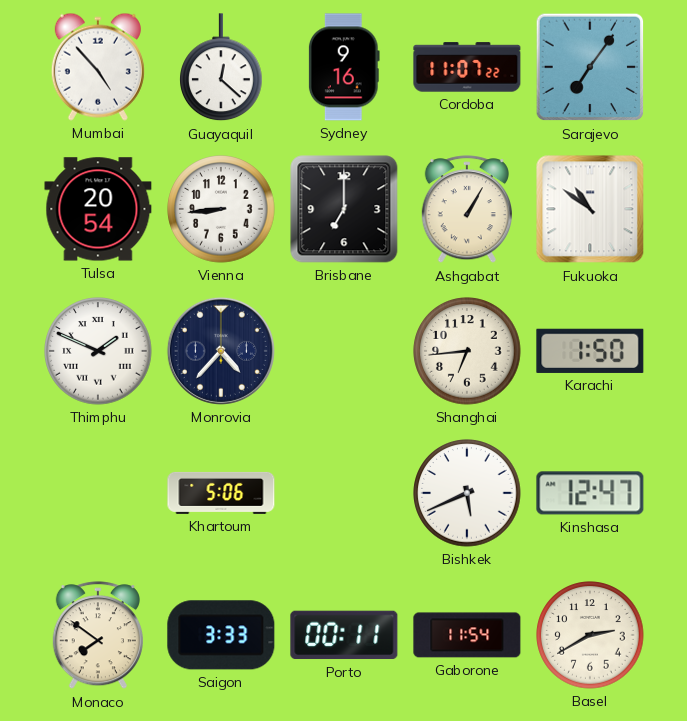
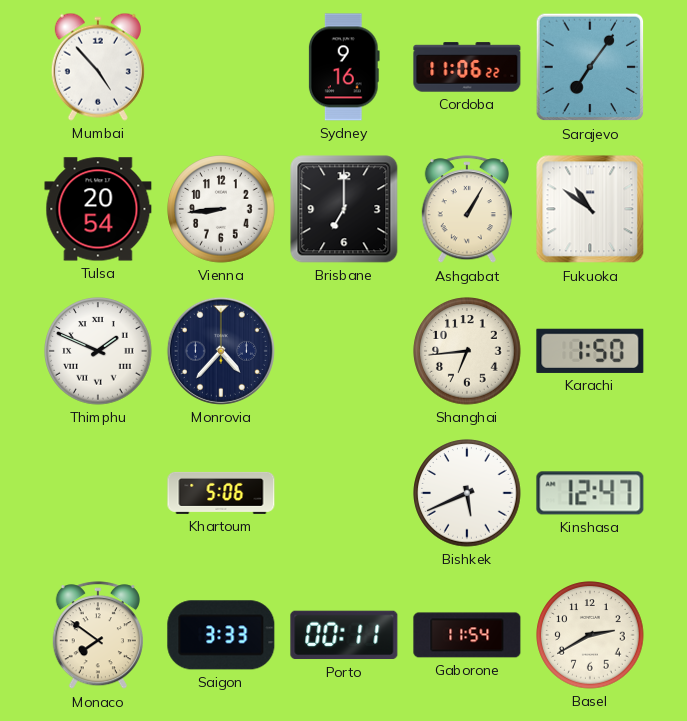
Guayaquil: 12:22 -> none
Cordoba: 11:07 -> 11:06
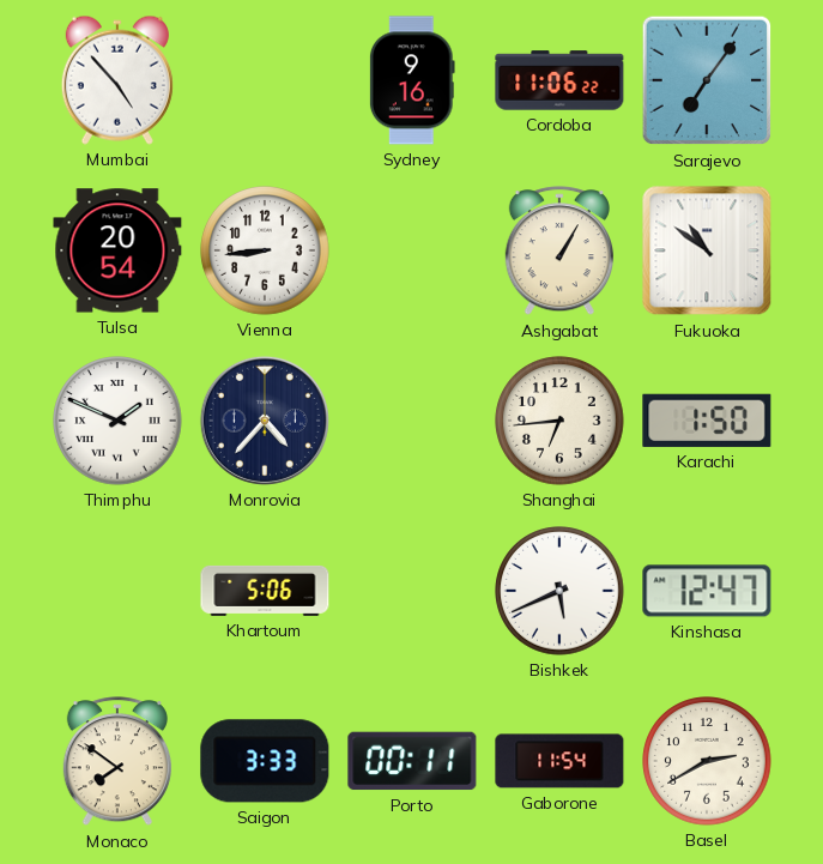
Brisbane: 7:00 -> none
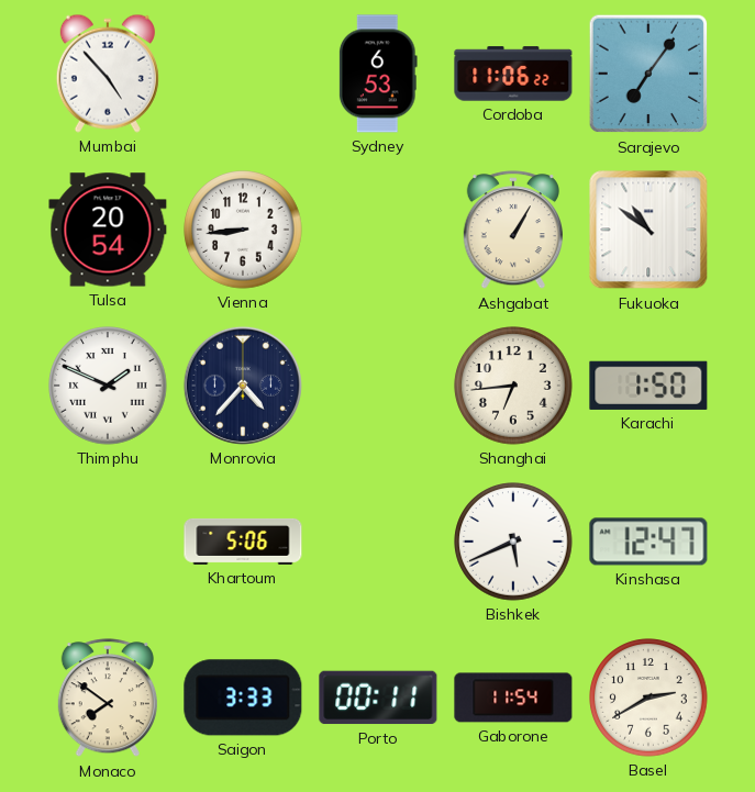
Sydney: 9:16 -> 6:53
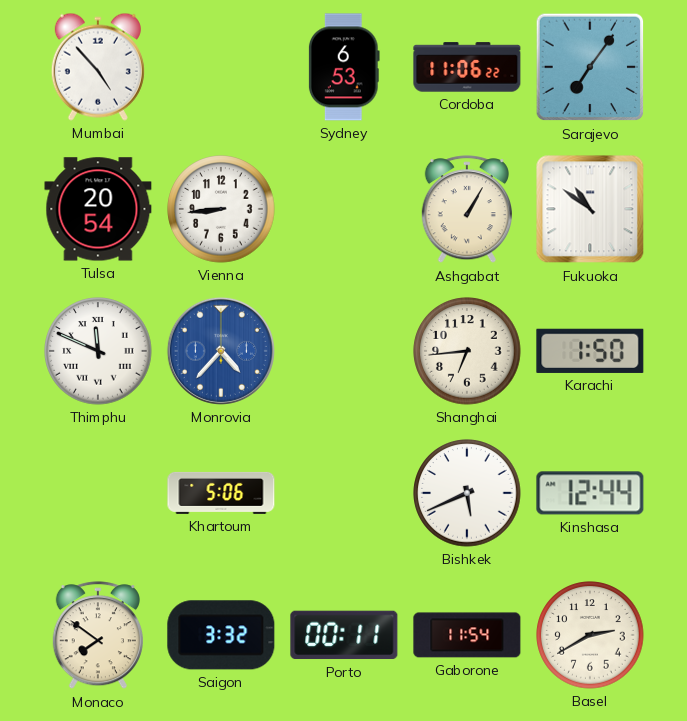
Thimphu: 1:49 -> 11:49
Monrovia dial: navy -> blue
Kinshasa: 12:47 -> 12:44
Saigon: 3:33 -> 3:32
